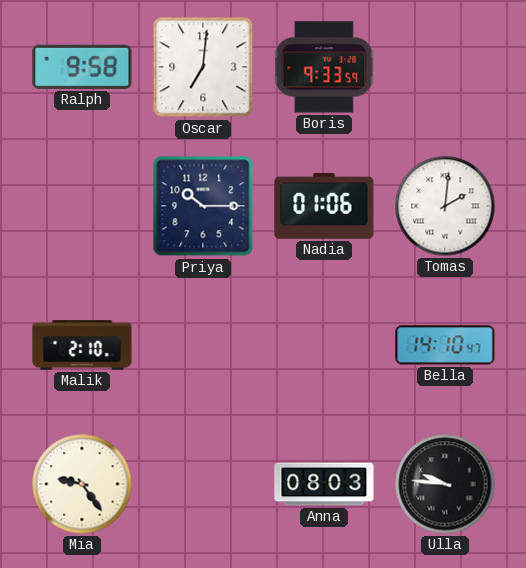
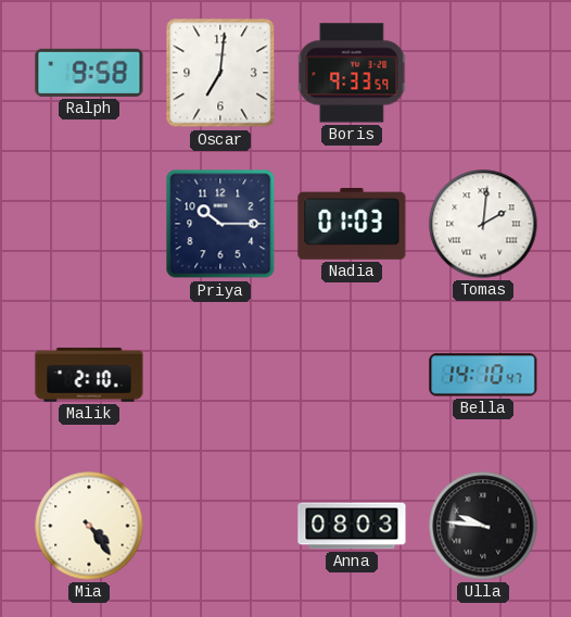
Nadia: 01:06 -> 01:03
Mia: 9:24 -> 4:24
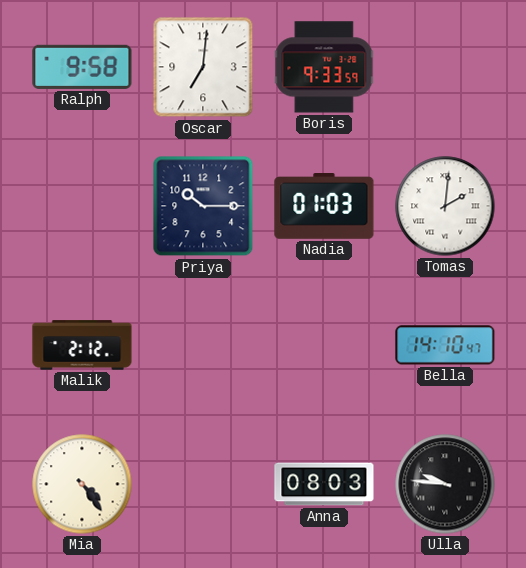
Malik: 2:10 -> 2:12
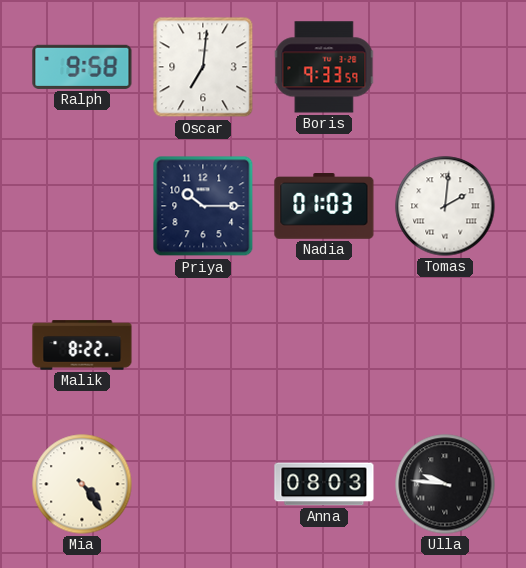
Malik: 2:12 -> 8:22
Bella: 14:10 -> none
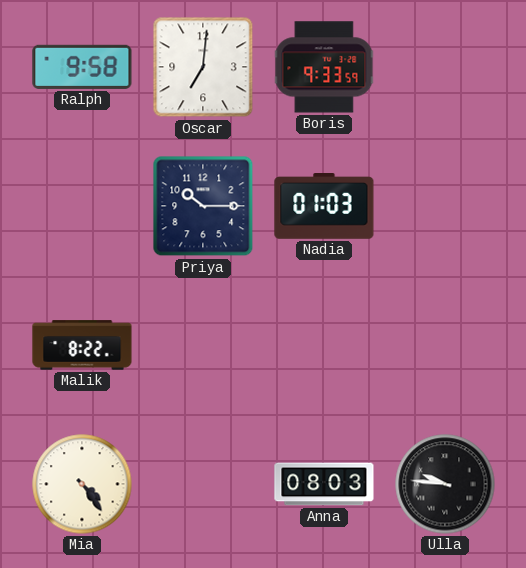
Tomas: 2:01 -> none
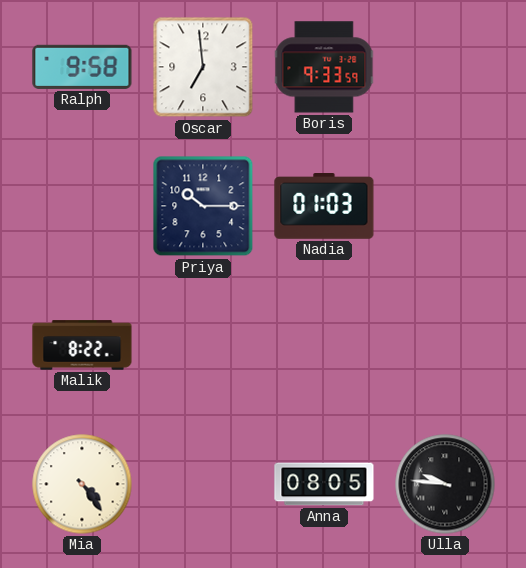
Oscar: 7:01 -> 6:59
Anna: 08:03 -> 08:05
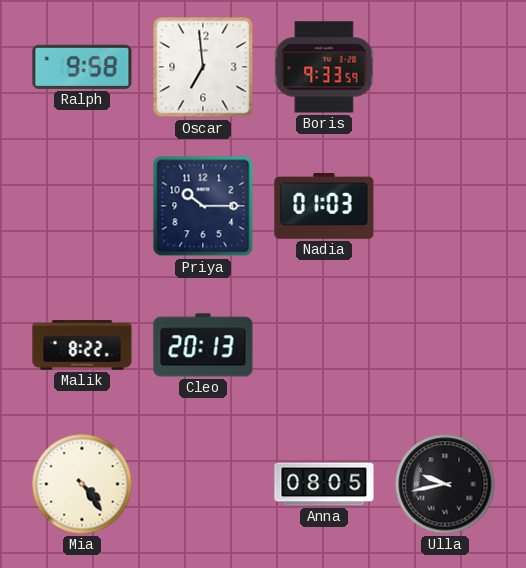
Cleo: none -> 20:13
Ulla: 9:46 -> 9:43
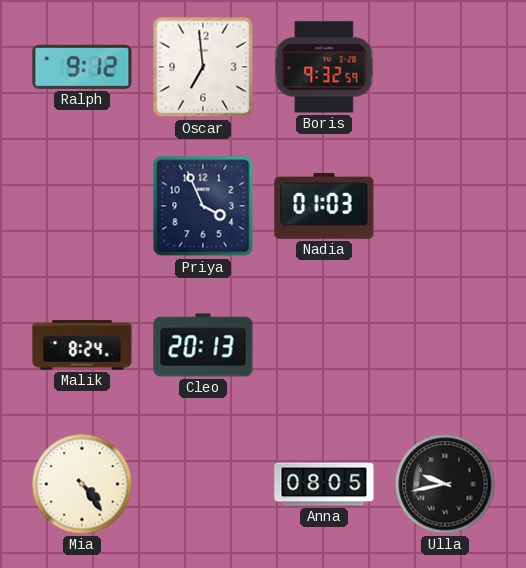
Ralph: 9:58 -> 9:12
Boris: 9:33 -> 9:32
Priya: 10:15 -> 3:56
Malik: 8:22 -> 8:24
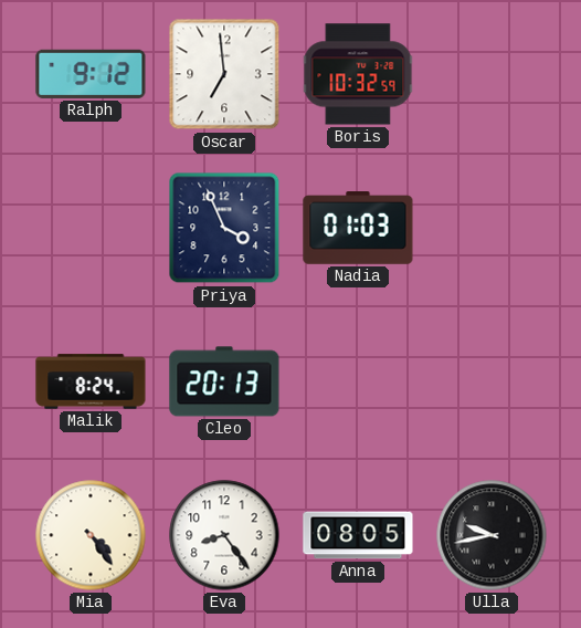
Boris: 9:32 -> 10:32
Eva: none -> 8:24
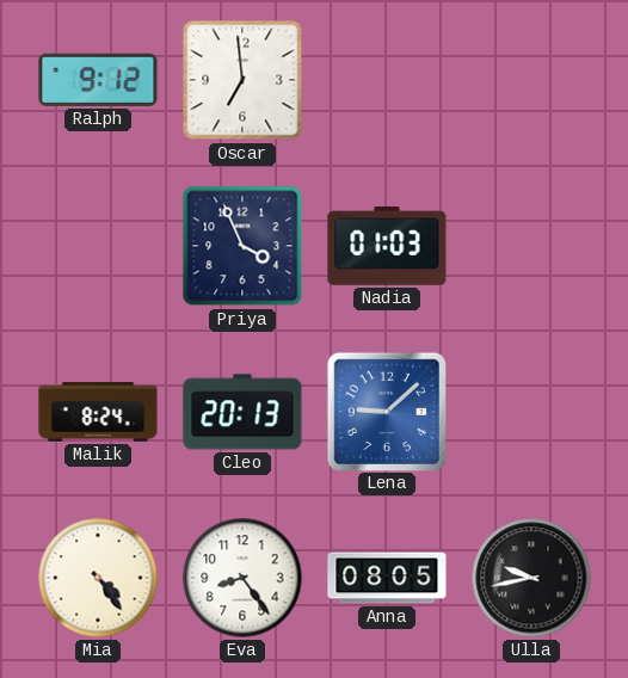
Boris: 10:32 -> none
Lena: none -> 9:08
